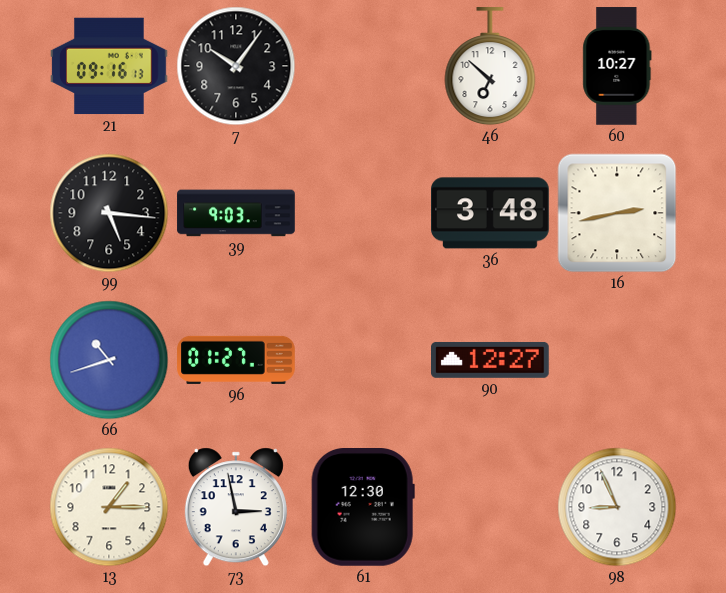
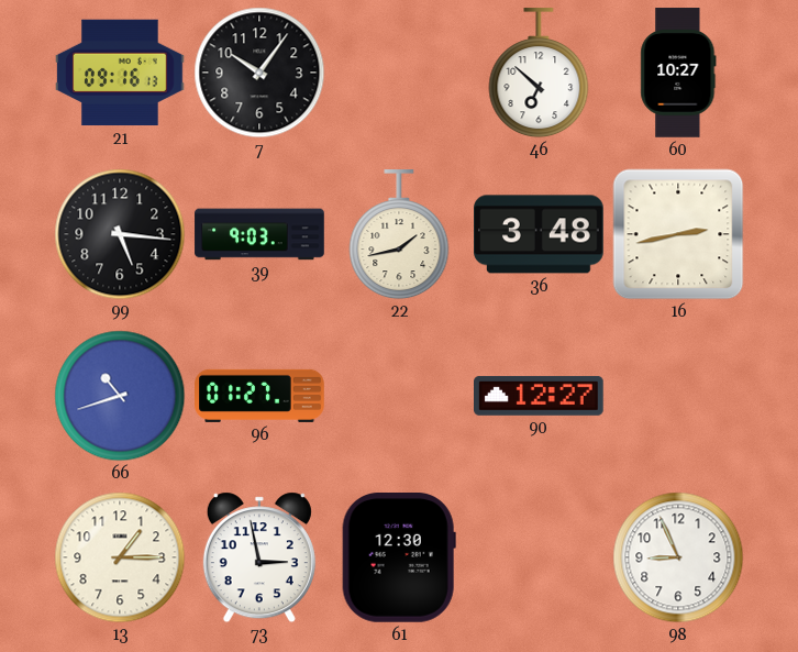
22: none -> 1:43
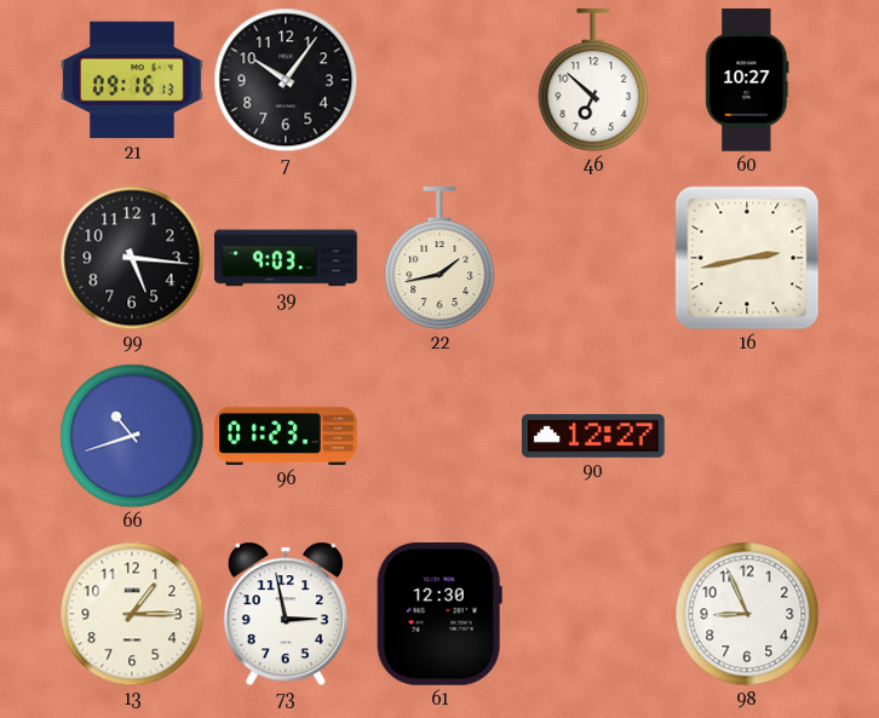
36: 3:48 -> none
96: 01:27 -> 01:23
